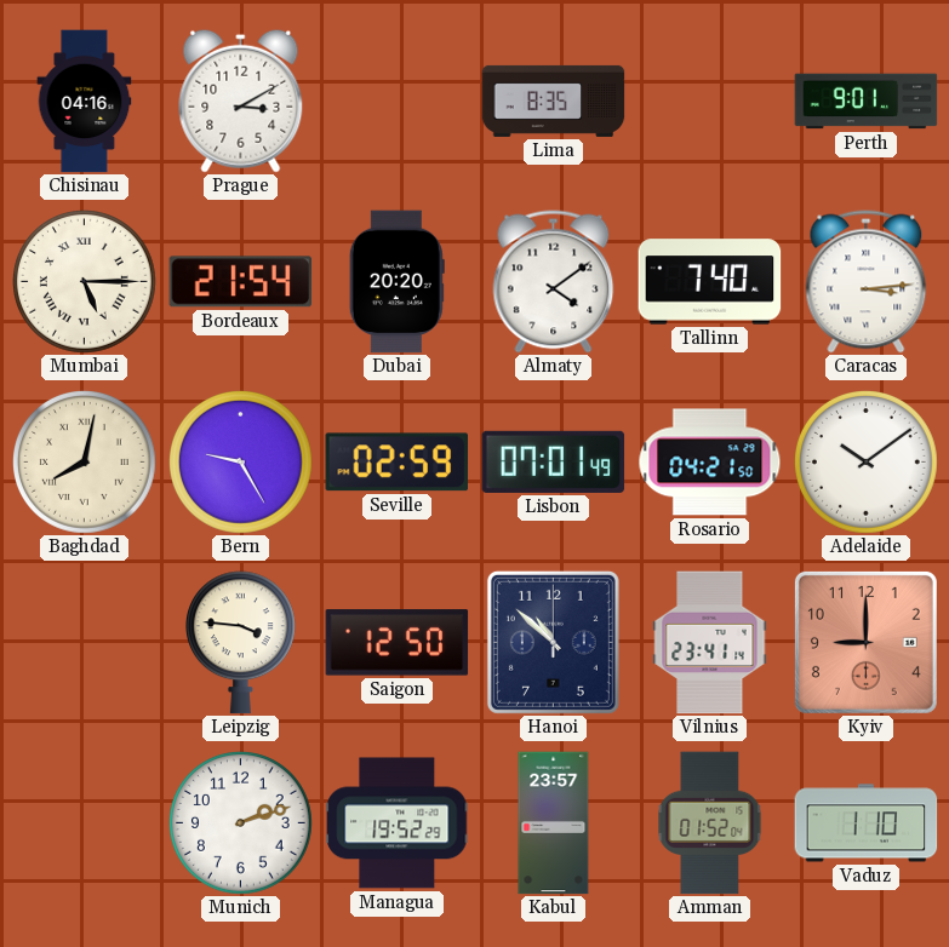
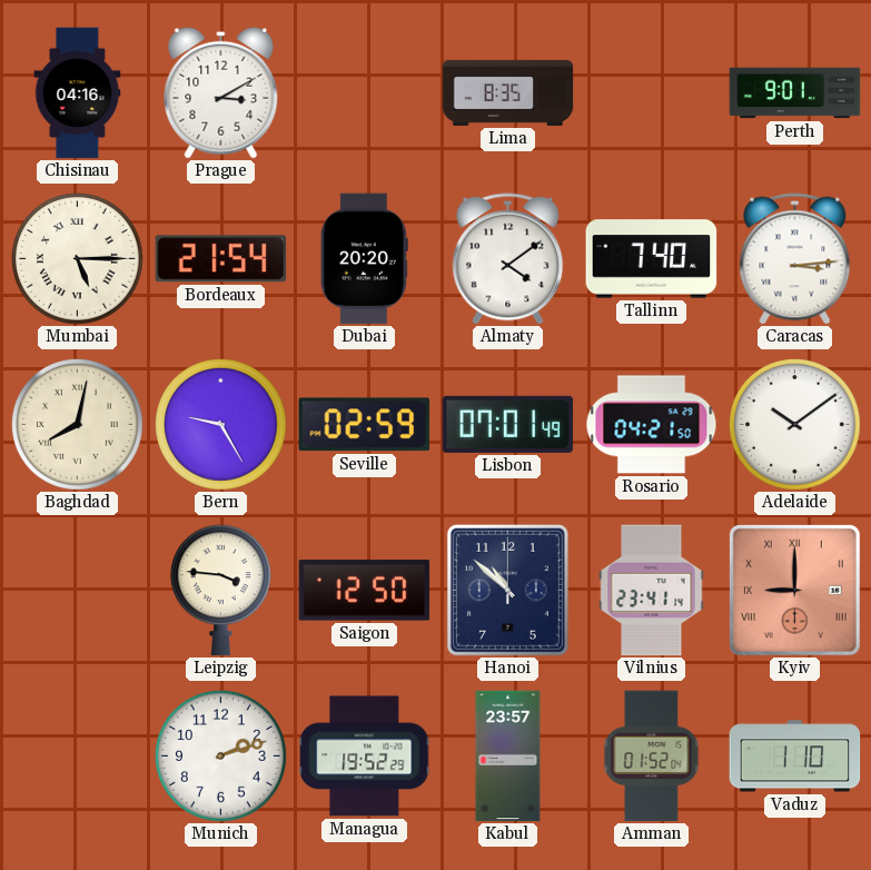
Kyiv numerals: Arabic -> Roman
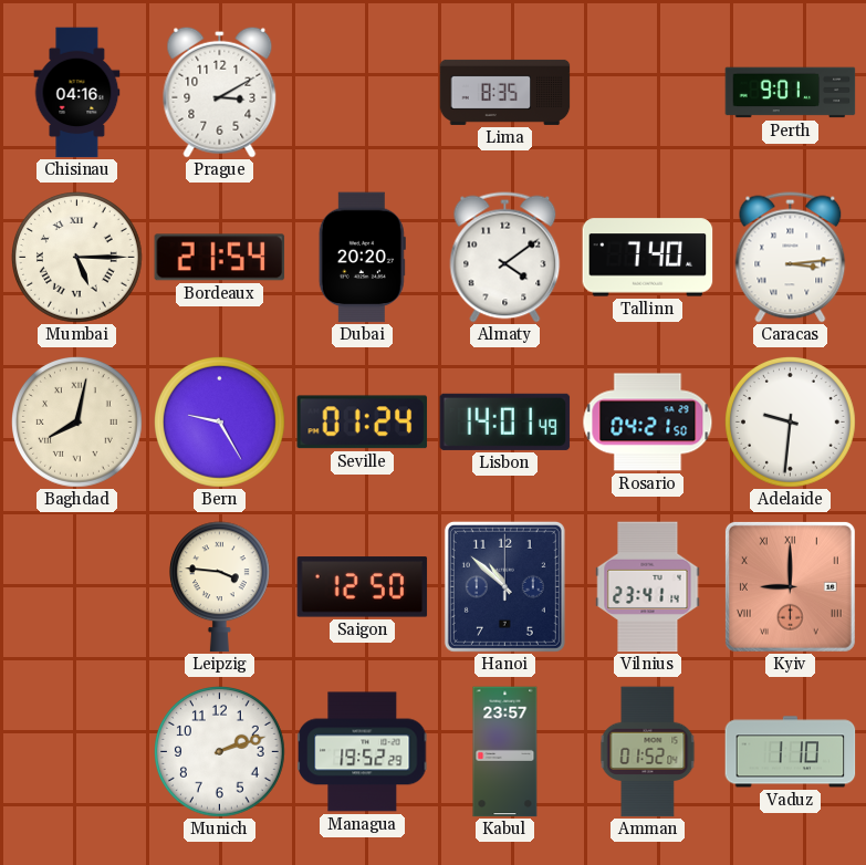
Seville: 02:59 -> 01:24
Lisbon: 07:01 -> 14:01
Adelaide: 10:09 -> 9:31
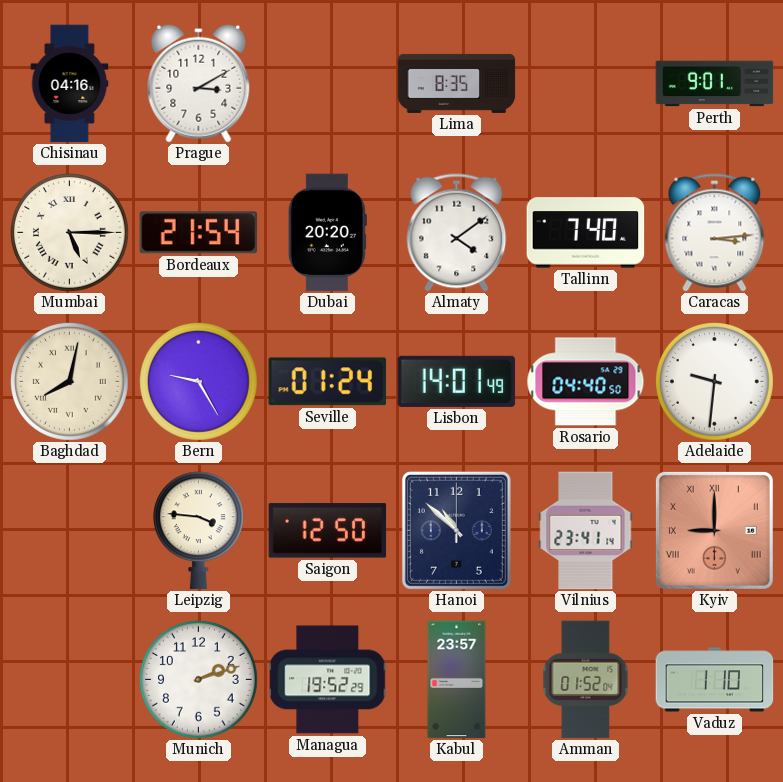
Rosario: 04:21 -> 04:40
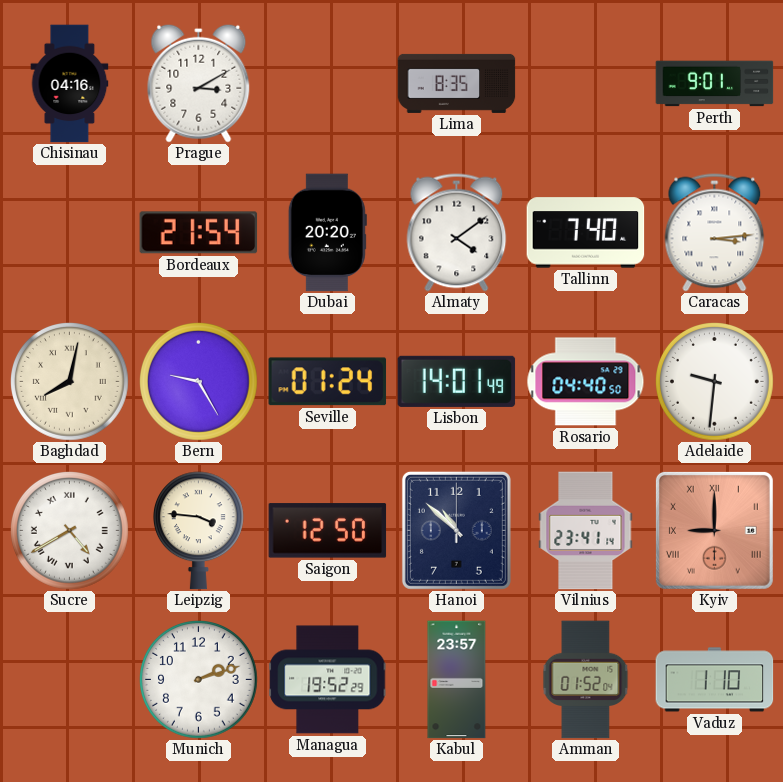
Mumbai: 5:15 -> none
Sucre: none -> 4:40
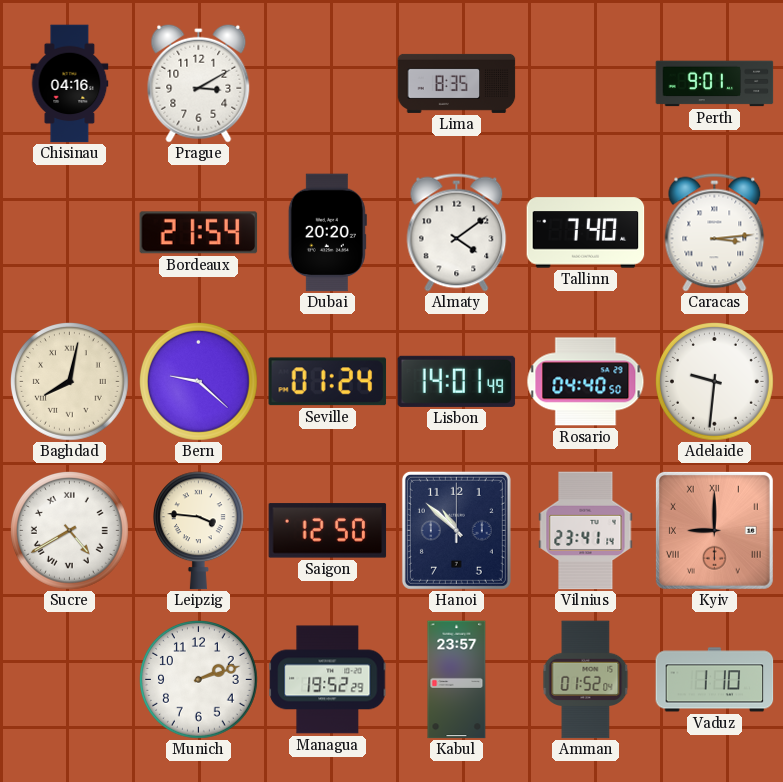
Bern: 9:25 -> 9:22
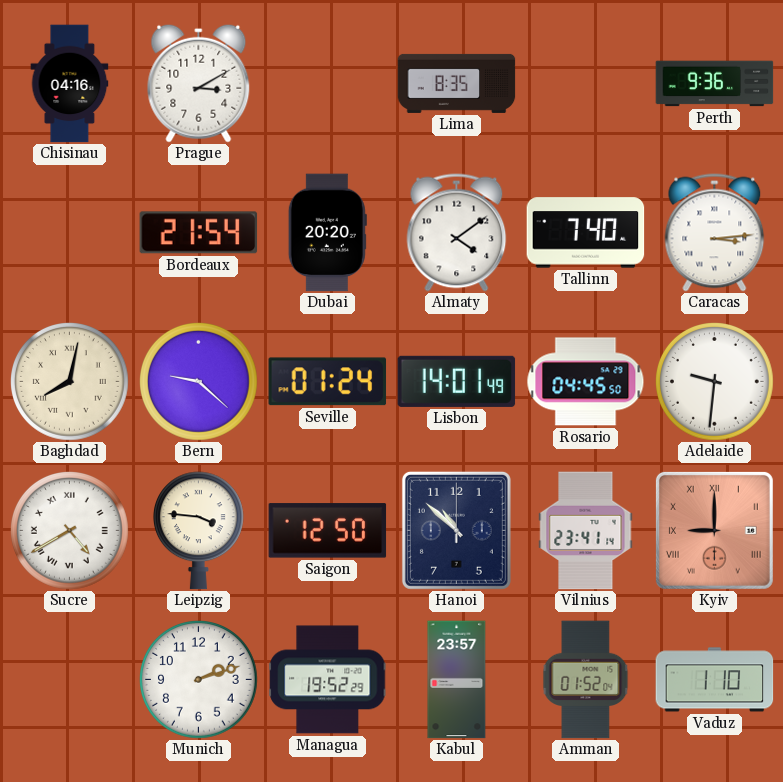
Perth: 9:01 -> 9:36
Rosario: 04:40 -> 04:45
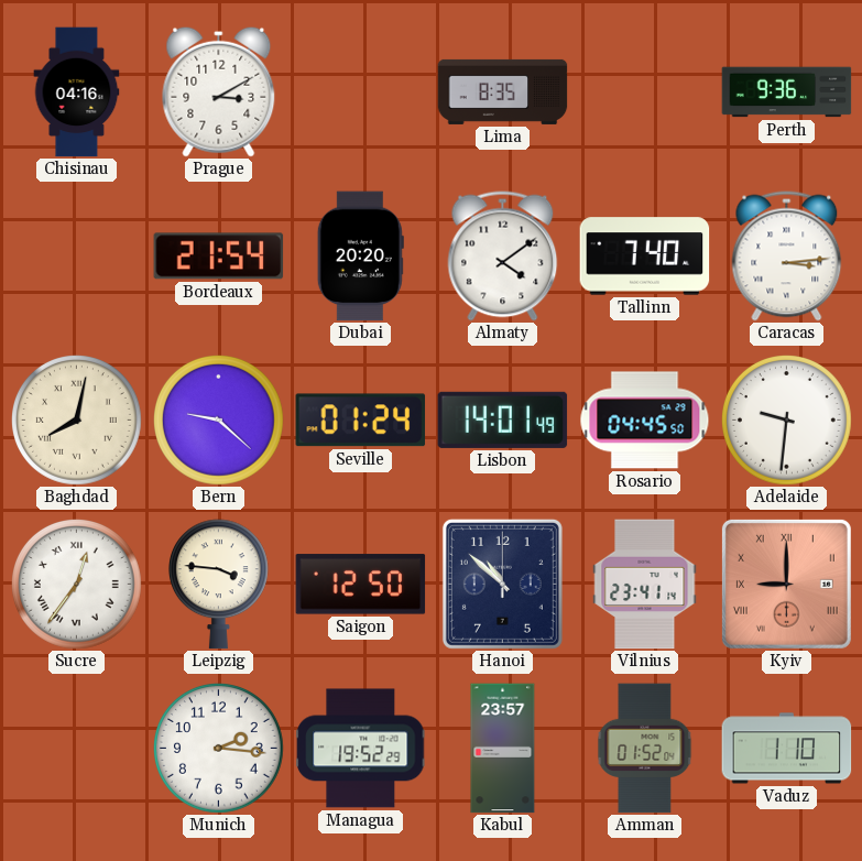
Sucre: 4:40 -> 12:36
Munich: 2:12 -> 2:16
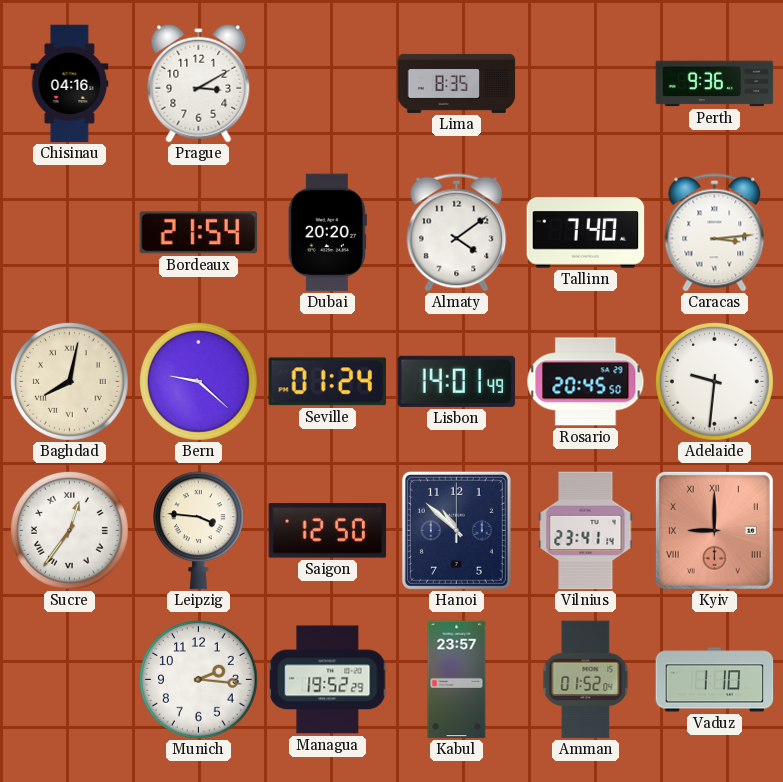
Rosario: 04:45 -> 20:45
